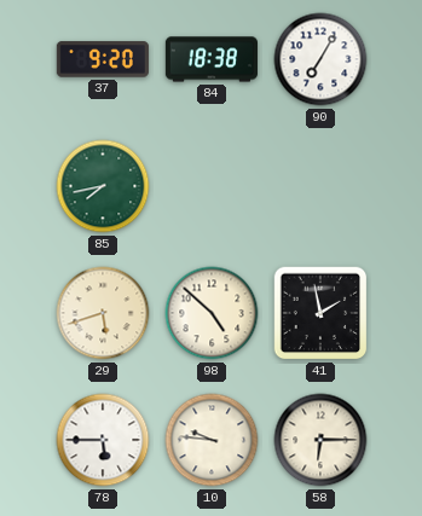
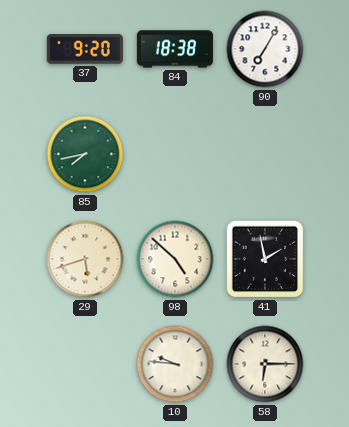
78: 5:45 -> none
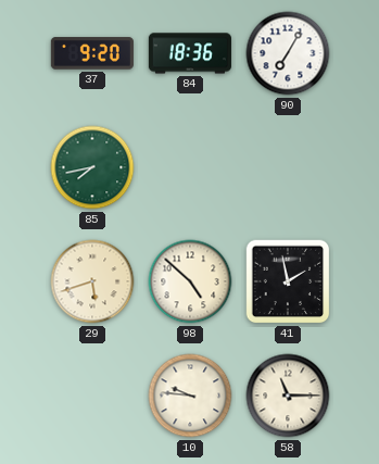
84: 18:38 -> 18:36
58: 6:15 -> 11:15
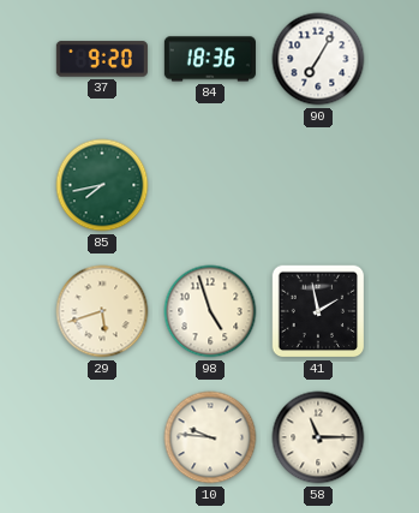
98: 4:52 -> 4:57
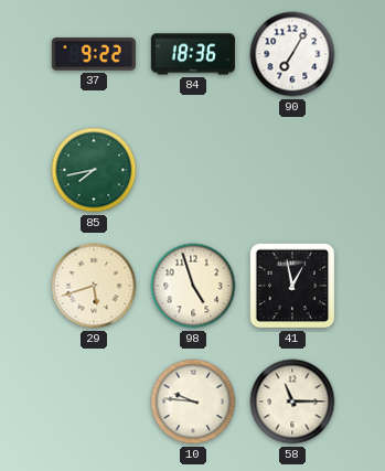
37: 9:20 -> 9:22
41: 1:58 -> 12:58
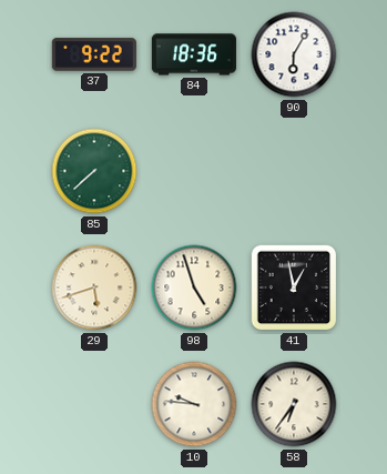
90: 7:05 -> 6:05
85: 7:43 -> 7:38
58: 11:15 -> 6:36
